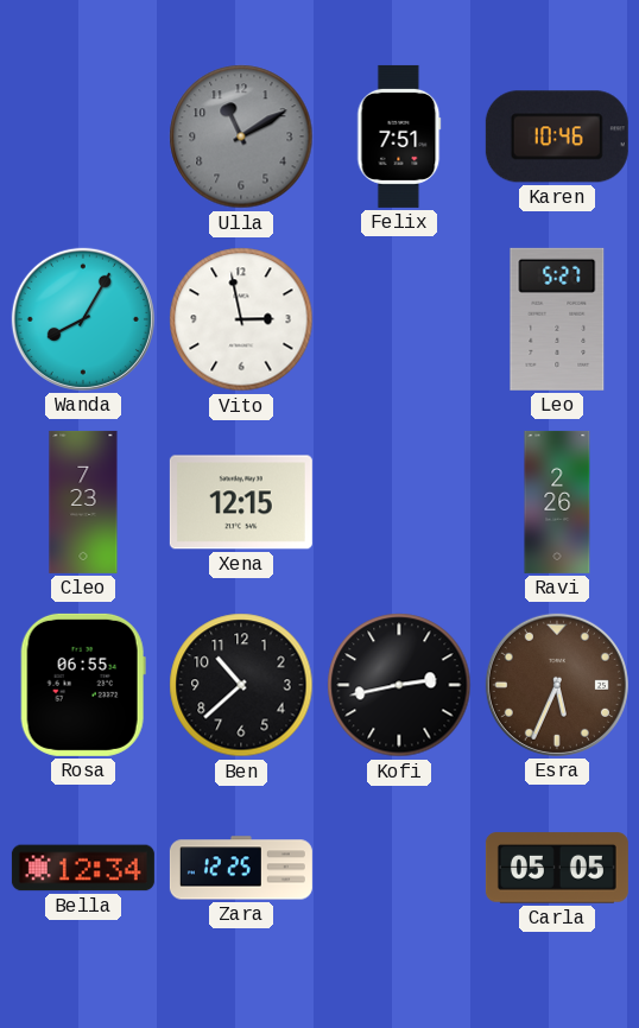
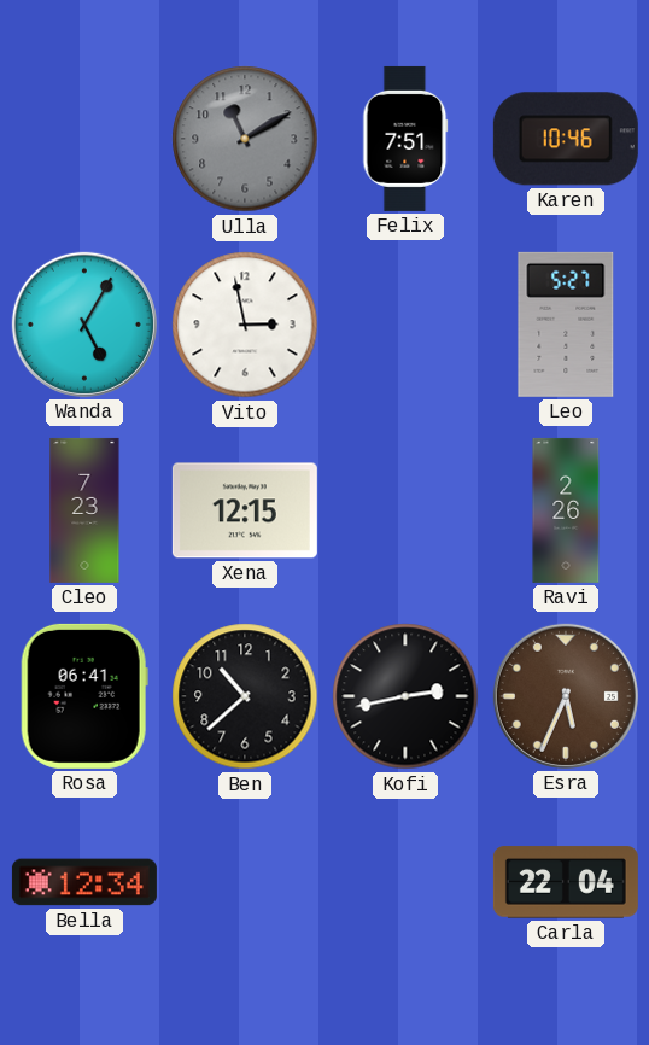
Wanda: 8:05 -> 5:05
Rosa: 06:55 -> 06:41
Zara: 12:25 -> none
Carla: 05:05 -> 22:04
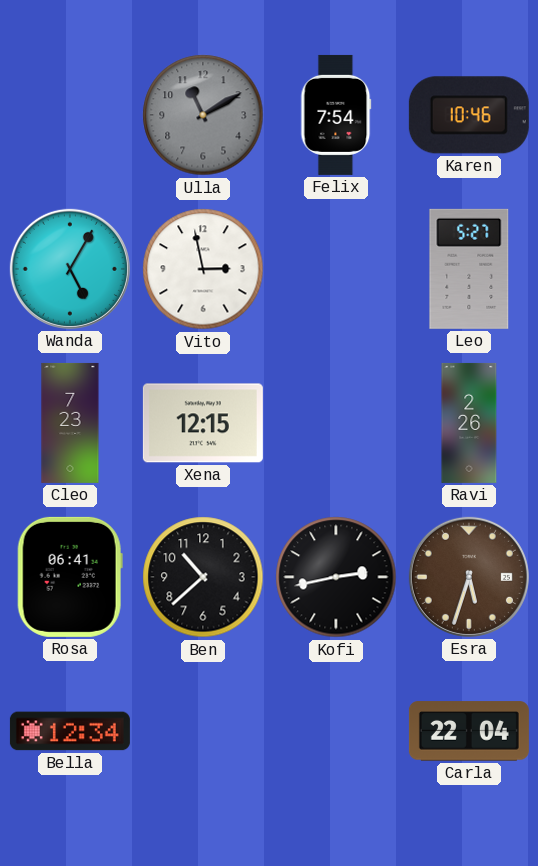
Felix: 7:51 -> 7:54
Esra: 5:34 -> 5:33
